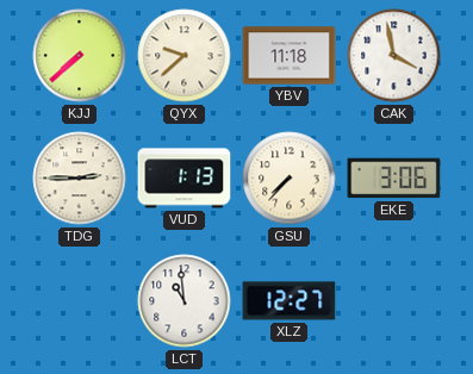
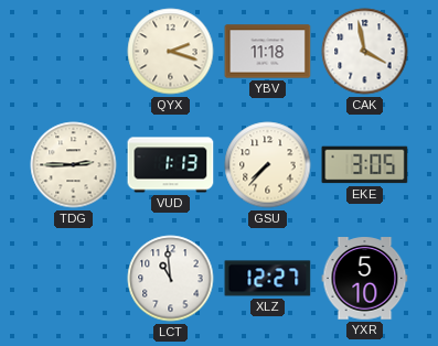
KJJ: 7:38 -> none
QYX: 9:38 -> 2:18
EKE: 3:06 -> 3:05
YXR: none -> 5:10
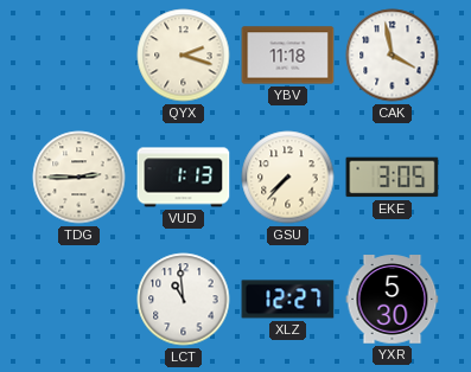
YXR: 5:10 -> 5:30
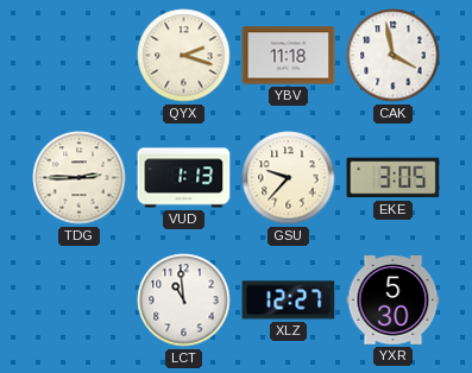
GSU: 7:37 -> 9:37
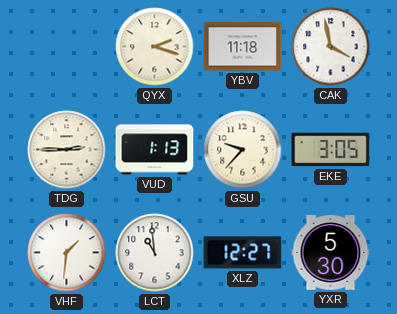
VHF: none -> 1:31
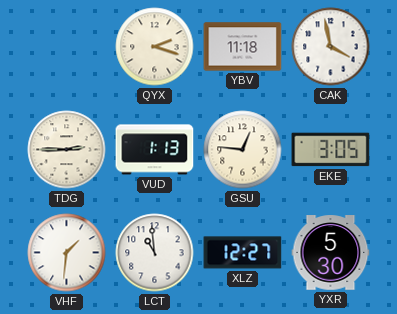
GSU: 9:37 -> 12:46
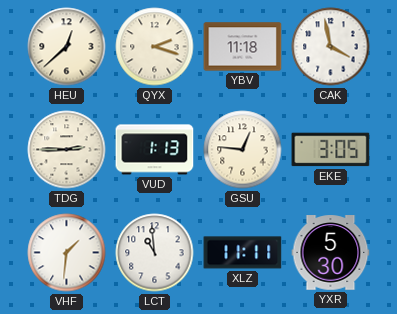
HEU: none -> 12:38
XLZ: 12:27 -> 11:11
